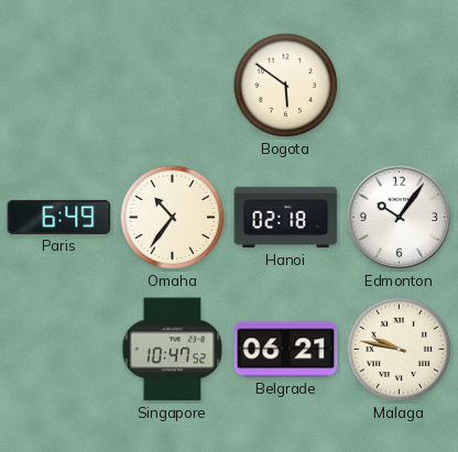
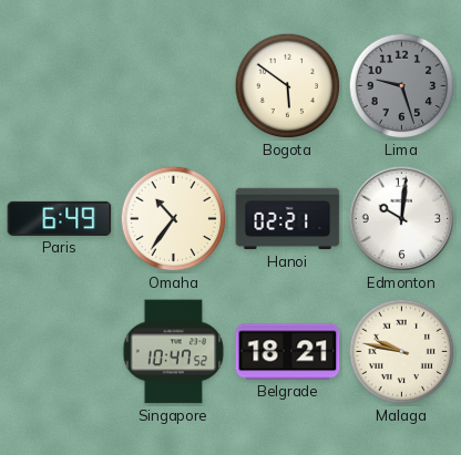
Lima: none -> 9:27
Hanoi: 02:18 -> 02:21
Edmonton: 10:06 -> 10:01
Belgrade: 06:21 -> 18:21
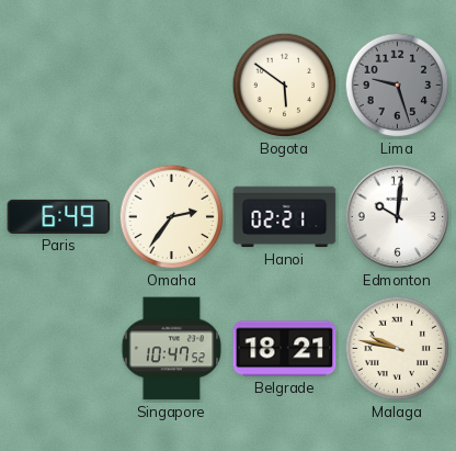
Omaha: 10:36 -> 2:36
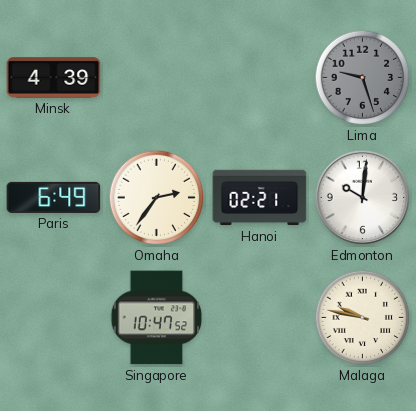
Minsk: none -> 4:39
Bogota: 5:51 -> none
Belgrade: 18:21 -> none
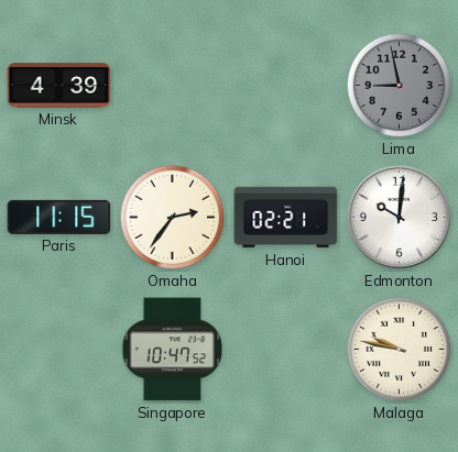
Lima: 9:27 -> 8:58
Paris: 6:49 -> 11:15
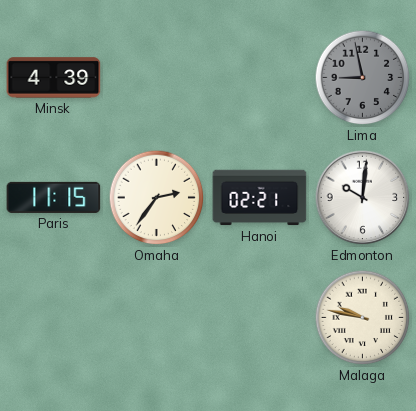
Singapore: 10:47 -> none
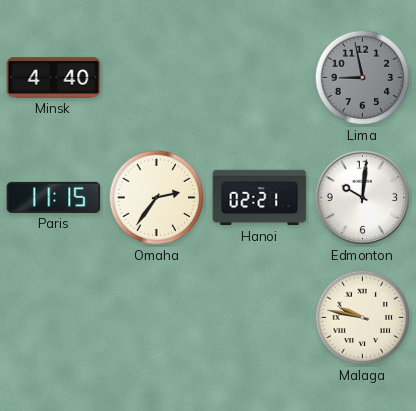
Minsk: 4:39 -> 4:40
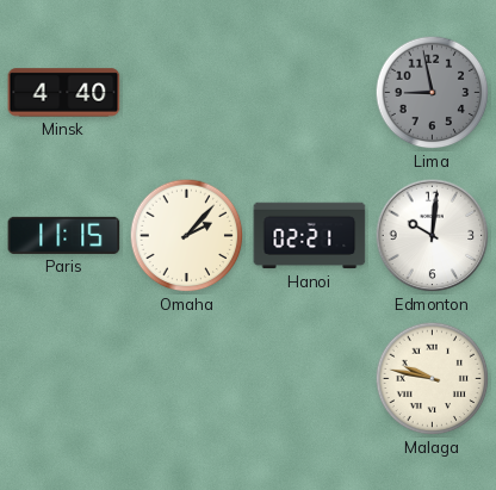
Omaha: 2:36 -> 2:07
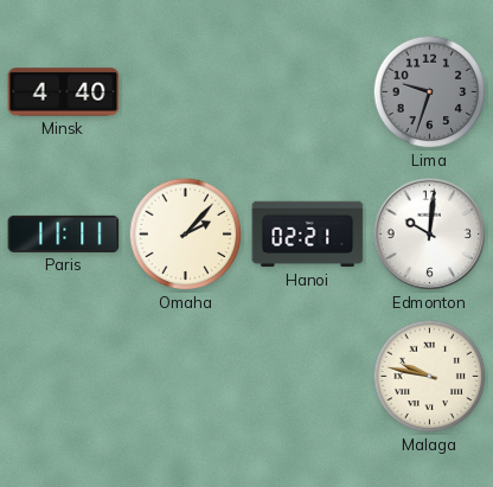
Lima: 8:58 -> 9:33
Paris: 11:15 -> 11:11
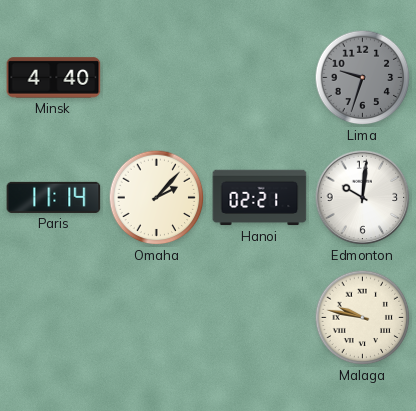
Paris: 11:11 -> 11:14
